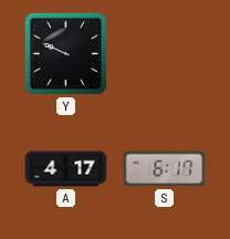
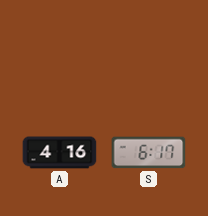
Y: 9:49 -> none
A: 4:17 -> 4:16
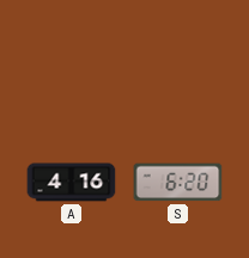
S: 6:17 -> 6:20
